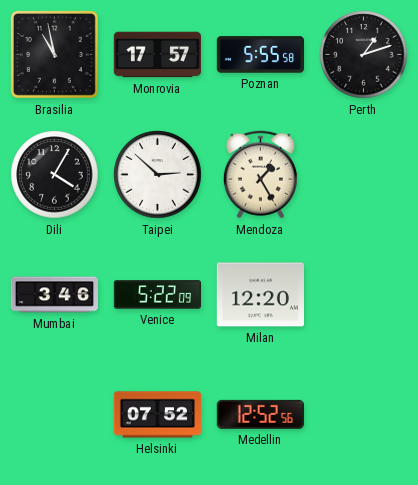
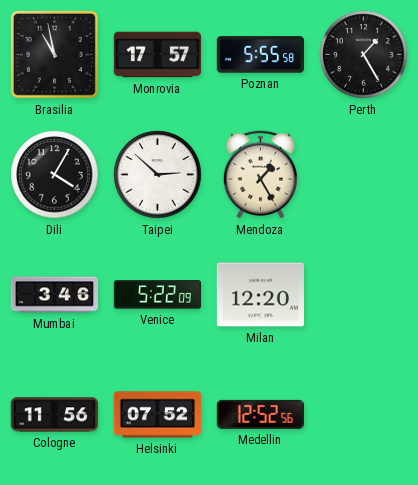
Perth: 1:12 -> 1:25
Cologne: none -> 11:56
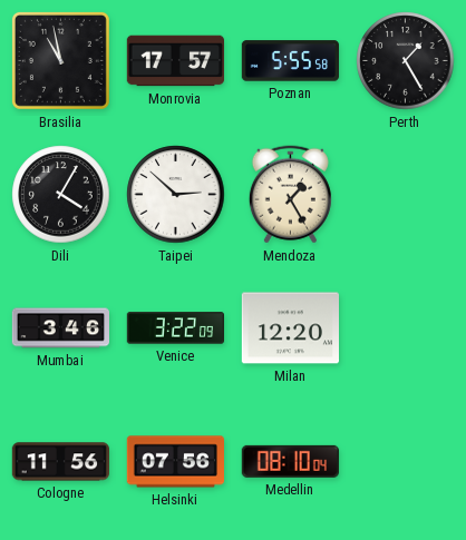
Venice: 5:22 -> 3:22
Helsinki: 07:52 -> 07:56
Medellin: 12:52 -> 08:10
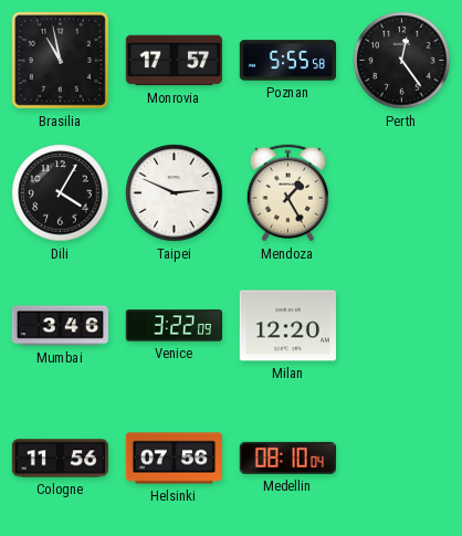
Perth: 1:25 -> 12:24
Taipei: 2:52 -> 2:49
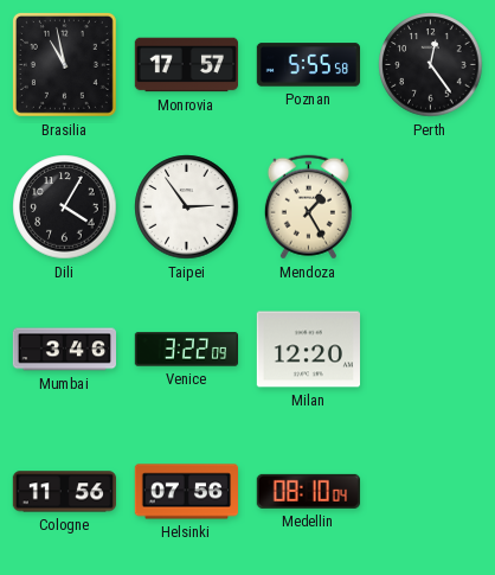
Taipei: 2:49 -> 2:54
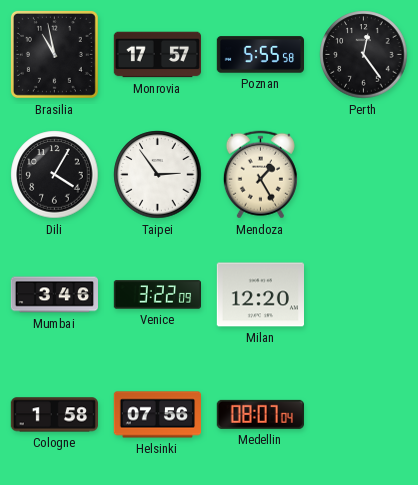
Cologne: 11:56 -> 1:58
Medellin: 08:10 -> 08:07
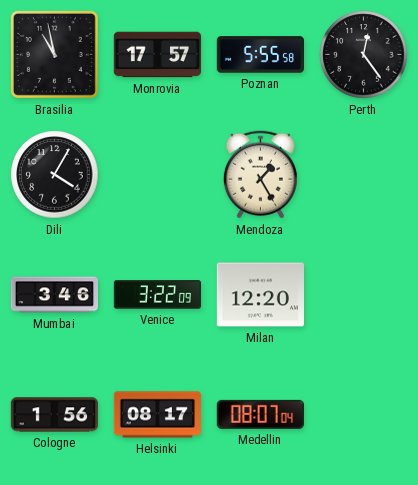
Taipei: 2:54 -> none
Cologne: 1:58 -> 1:56
Helsinki: 07:56 -> 08:17
